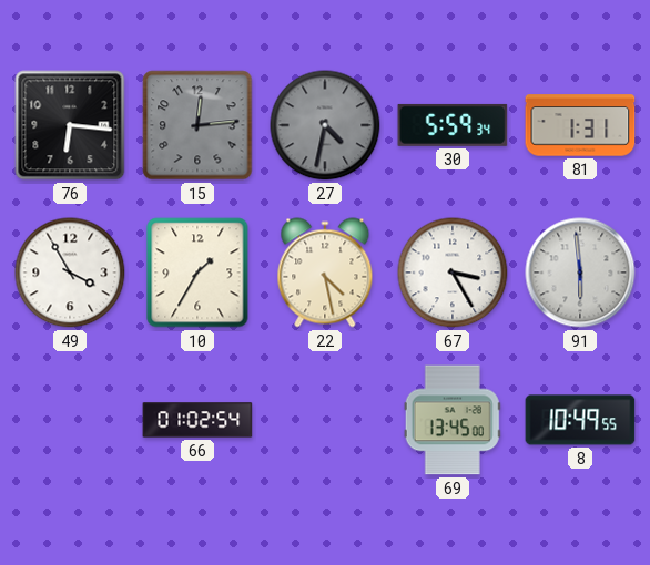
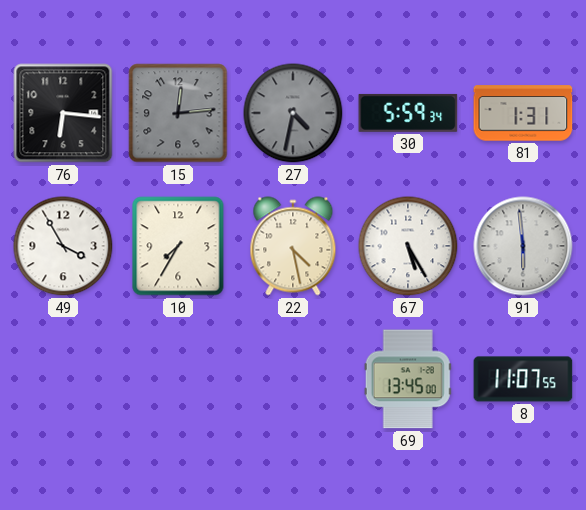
10: 1:35 -> 7:35
67: 3:25 -> 5:25
66: 01:02 -> none
8: 10:49 -> 11:07
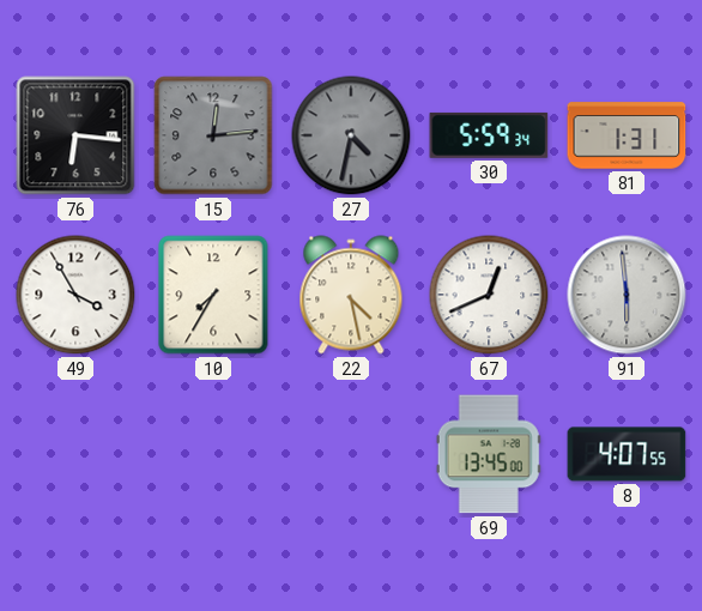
67: 5:25 -> 12:41
8: 11:07 -> 4:07
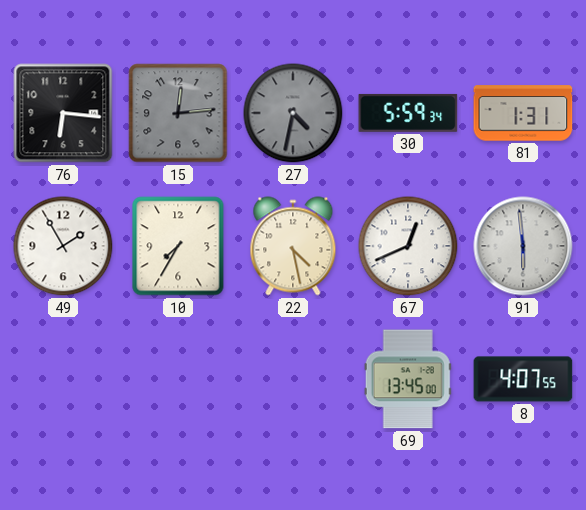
49: 3:55 -> 1:55
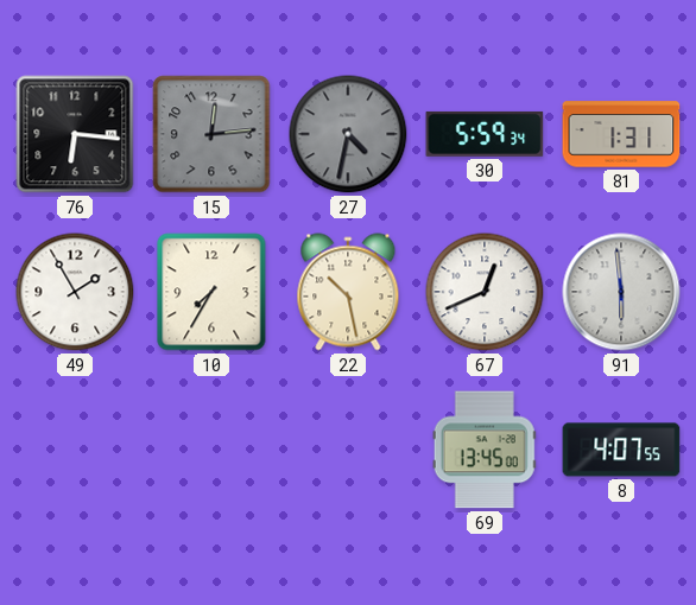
22: 4:28 -> 10:28
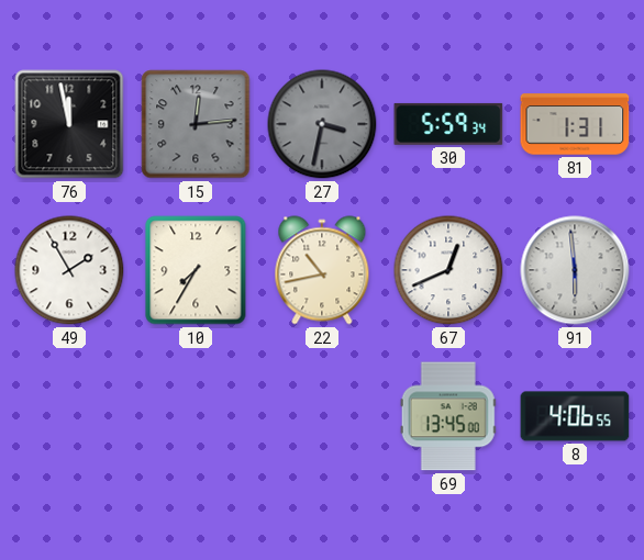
76: 6:16 -> 11:58
27: 4:32 -> 3:32
22: 10:28 -> 10:43
8: 4:07 -> 4:06
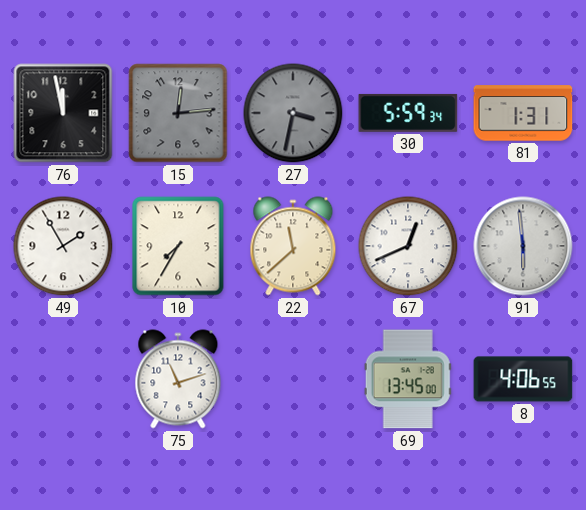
22: 10:43 -> 11:38
75: none -> 11:12
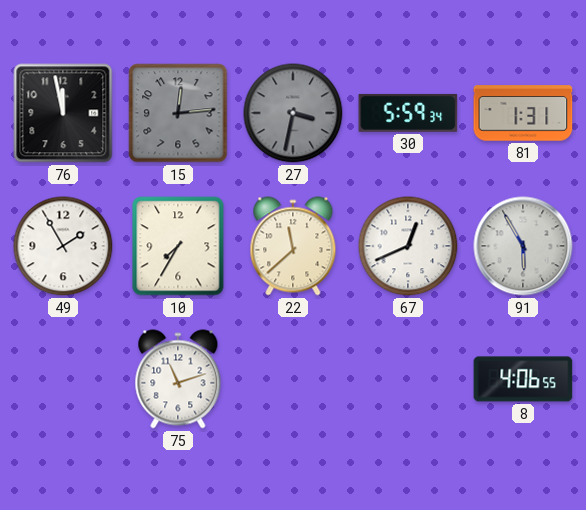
91: 5:59 -> 5:55
69: 13:45 -> none
